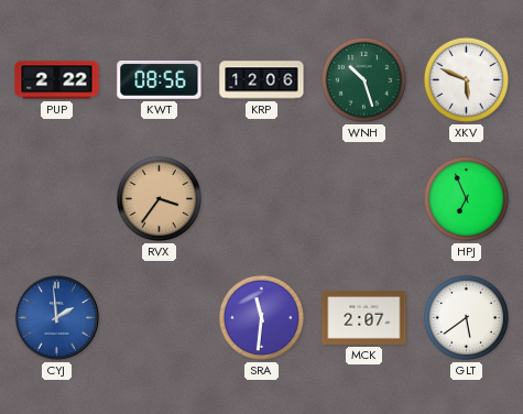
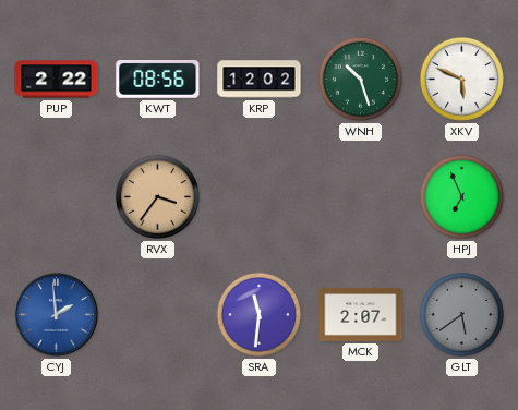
KRP: 12:06 -> 12:02
GLT dial: white -> grey
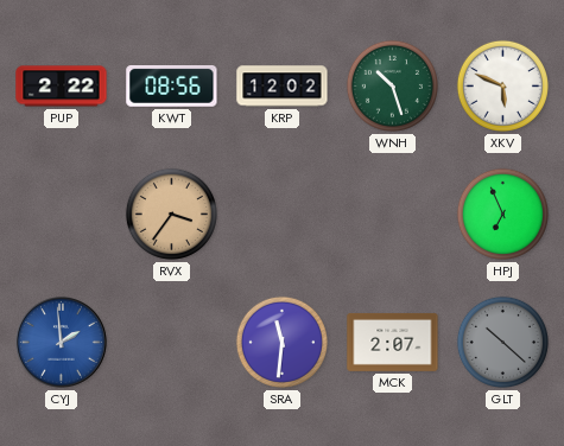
GLT: 5:39 -> 10:22
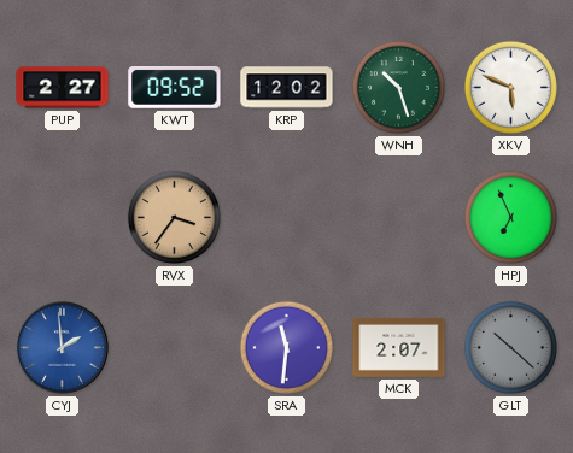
PUP: 2:22 -> 2:27
KWT: 08:56 -> 09:52
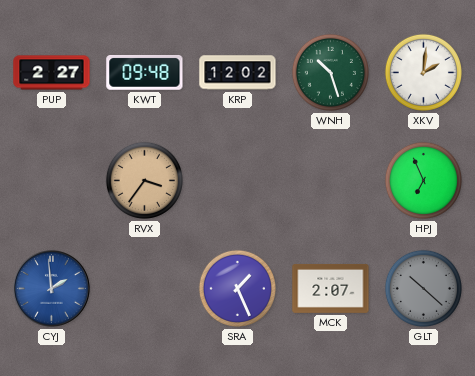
KWT: 09:52 -> 09:48
XKV: 5:49 -> 2:01
SRA: 11:31 -> 1:26
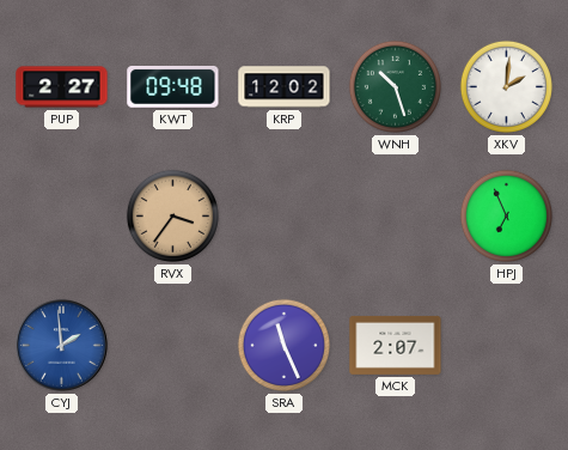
SRA: 1:26 -> 11:26
GLT: 10:22 -> none
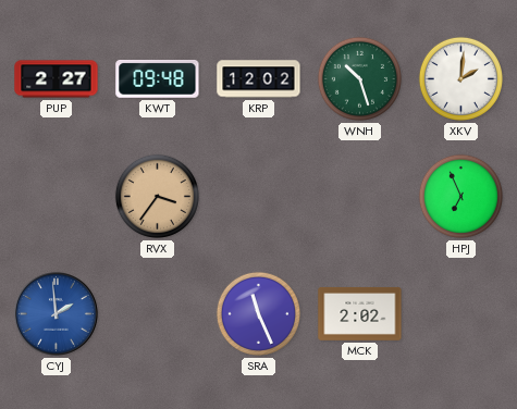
MCK: 2:07 -> 2:02
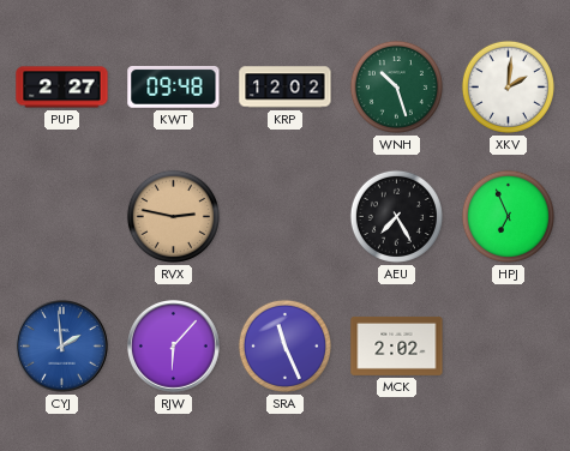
RVX: 3:36 -> 2:47
AEU: none -> 7:25
RJW: none -> 6:07
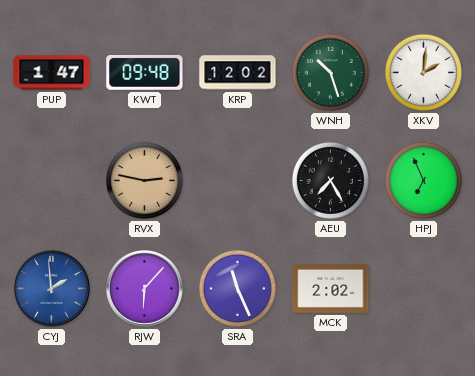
PUP: 2:27 -> 1:47
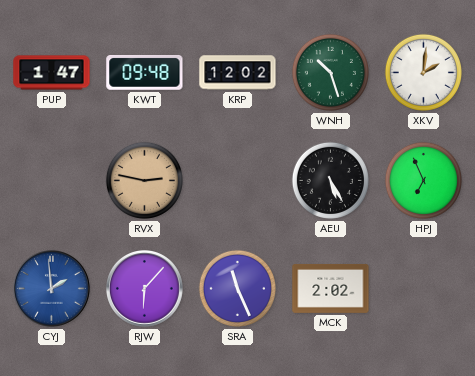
AEU: 7:25 -> 5:25
